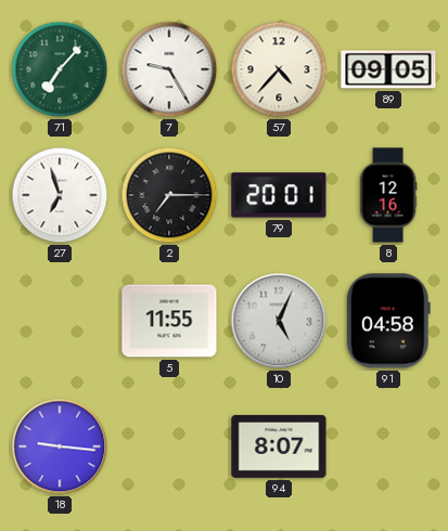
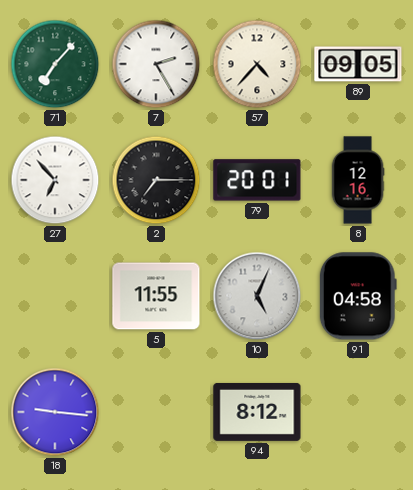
7: 9:25 -> 2:25
27: 6:57 -> 6:53
94: 8:07 -> 8:12
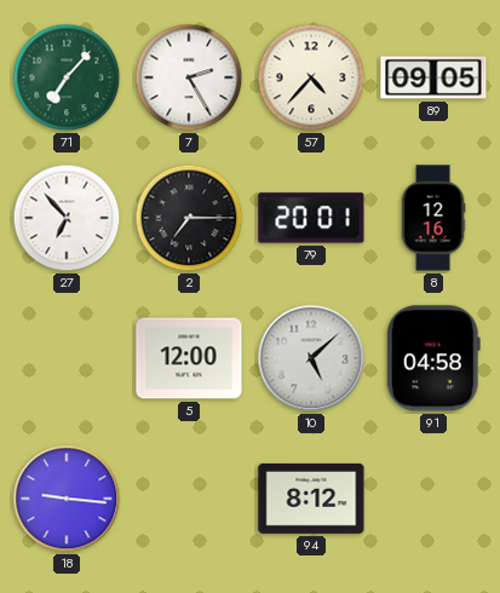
5: 11:55 -> 12:00
10: 5:04 -> 5:08
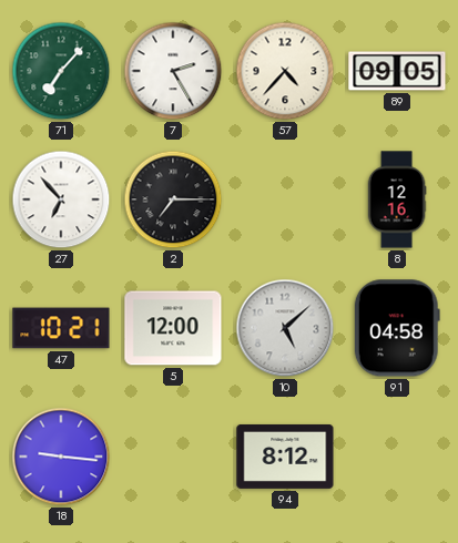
79: 20:01 -> none
47: none -> 10:21
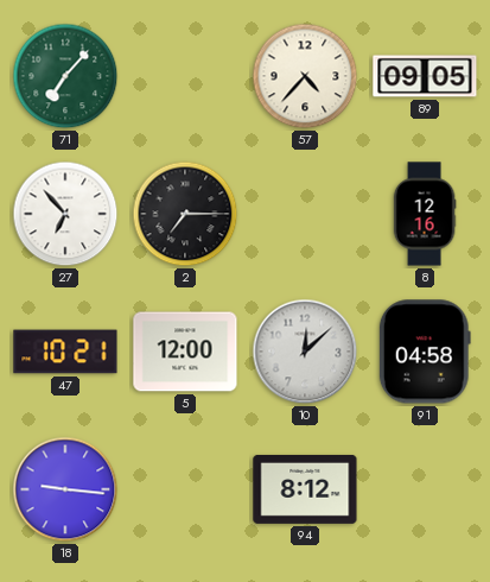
7: 2:25 -> none
10: 5:08 -> 12:08
